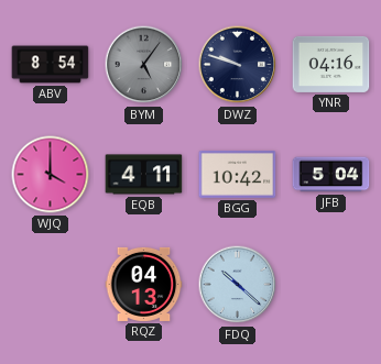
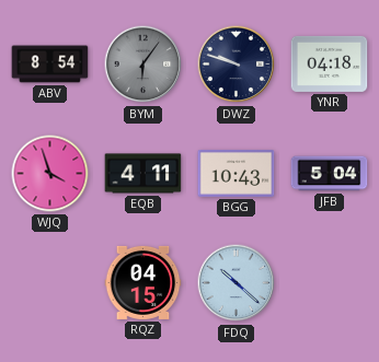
BYM: 5:06 -> 6:06
YNR: 04:16 -> 04:18
WJQ: 4:00 -> 3:57
BGG: 10:42 -> 10:43
RQZ: 04:13 -> 04:15
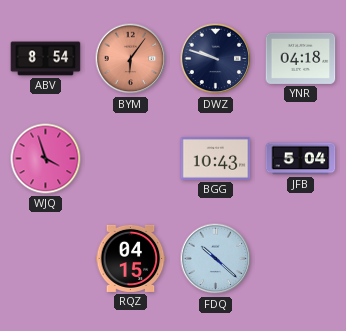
BYM dial: grey -> salmon
EQB: 4:11 -> none
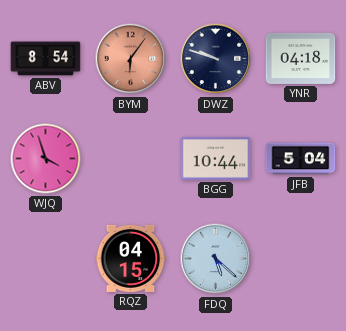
BGG: 10:43 -> 10:44
FDQ: 10:22 -> 5:22
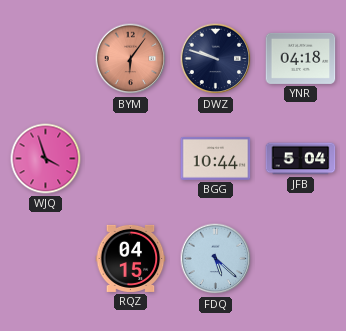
ABV: 8:54 -> none
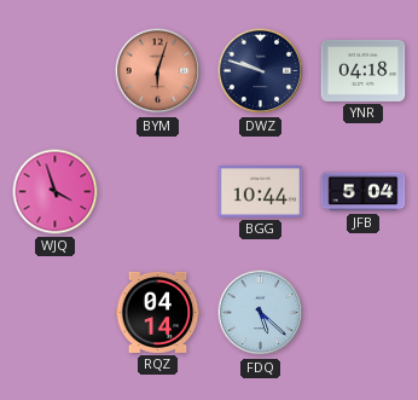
BYM: 6:06 -> 6:03
RQZ: 04:15 -> 04:14
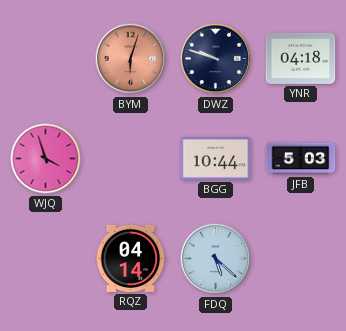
JFB: 5:04 -> 5:03
